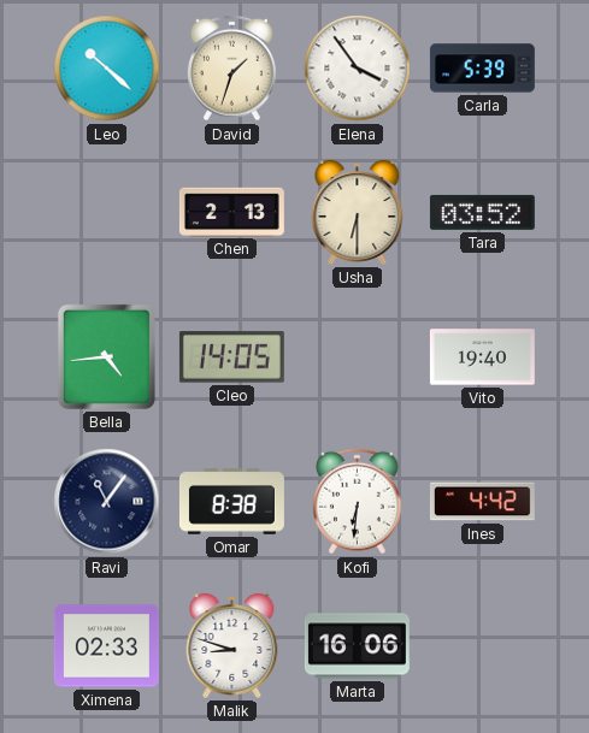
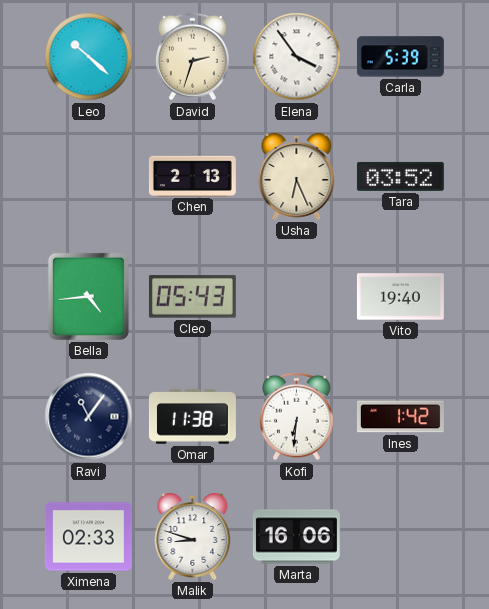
David: 1:33 -> 2:33
Usha: 6:30 -> 6:26
Cleo: 14:05 -> 05:43
Omar: 8:38 -> 11:38
Ines: 4:42 -> 1:42
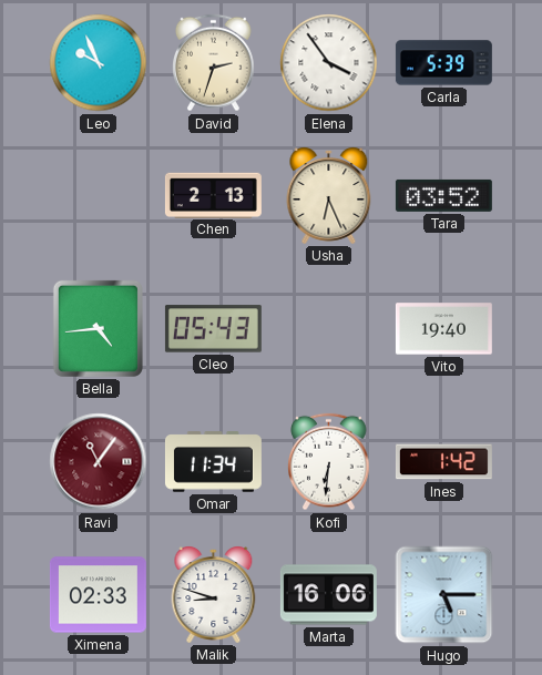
Leo: 10:22 -> 9:56
Ravi dial: navy -> burgundy
Omar: 11:38 -> 11:34
Hugo: none -> 5:15
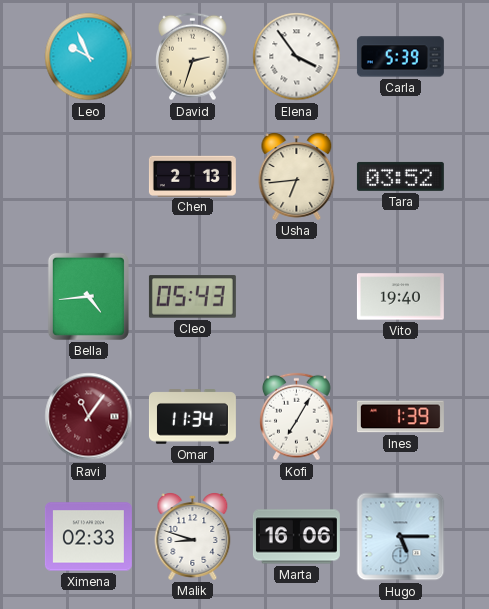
Usha: 6:26 -> 6:44
Kofi: 6:31 -> 7:05
Ines: 1:42 -> 1:39
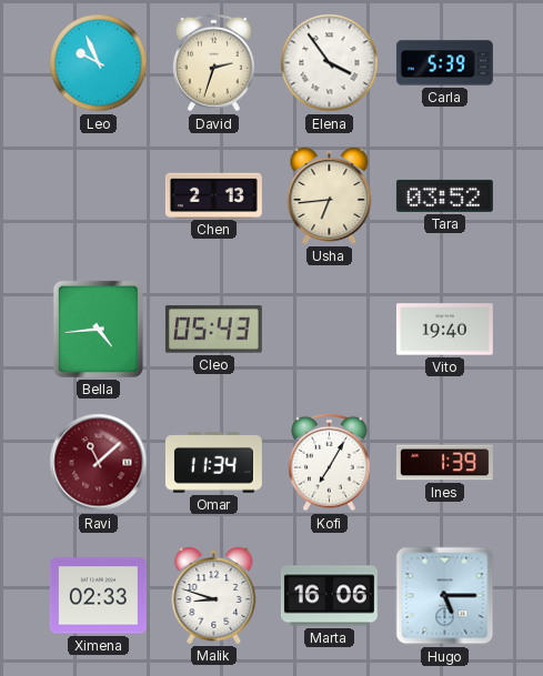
Ravi: 11:06 -> 11:08
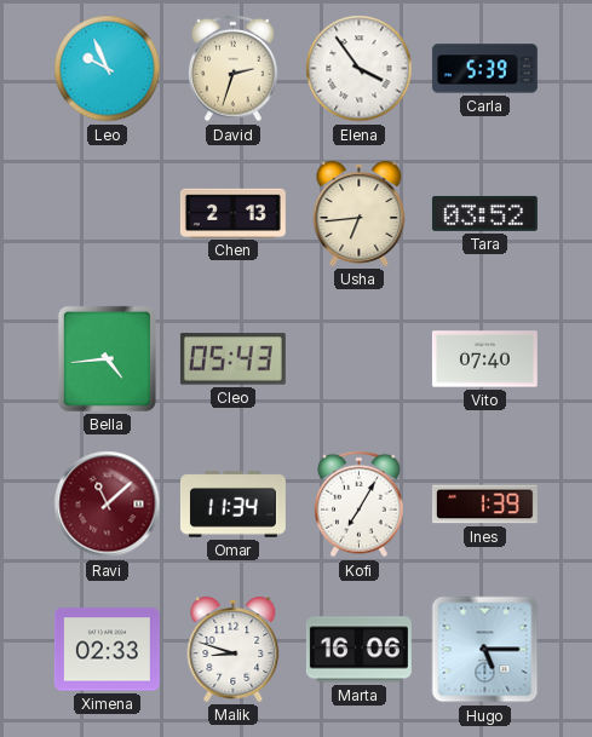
Vito: 19:40 -> 07:40
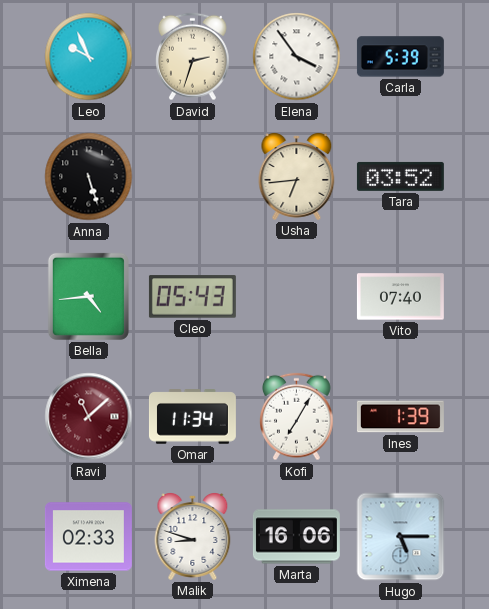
Anna: none -> 5:27
Chen: 2:13 -> none
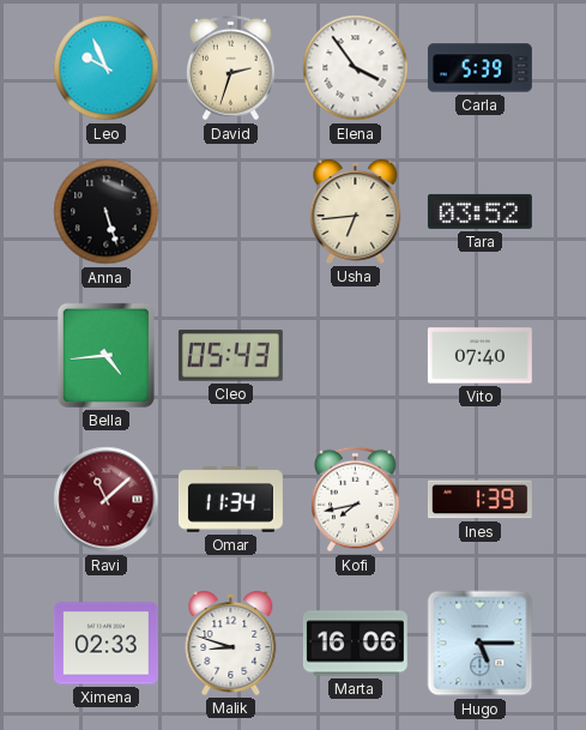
Kofi: 7:05 -> 7:43
